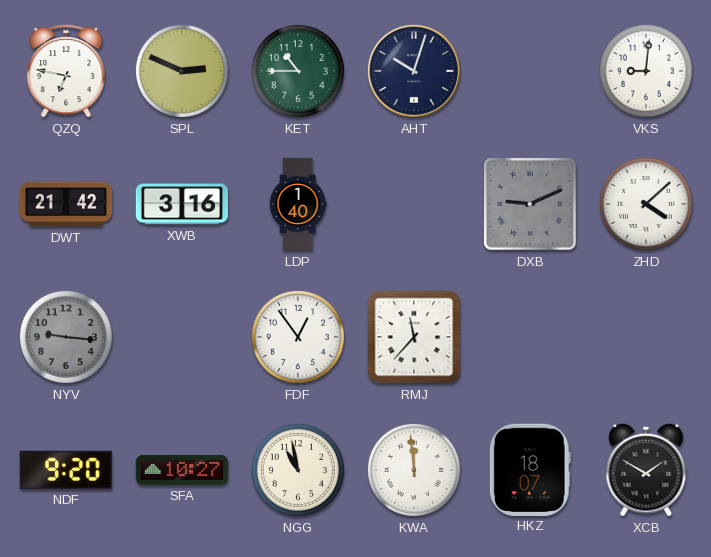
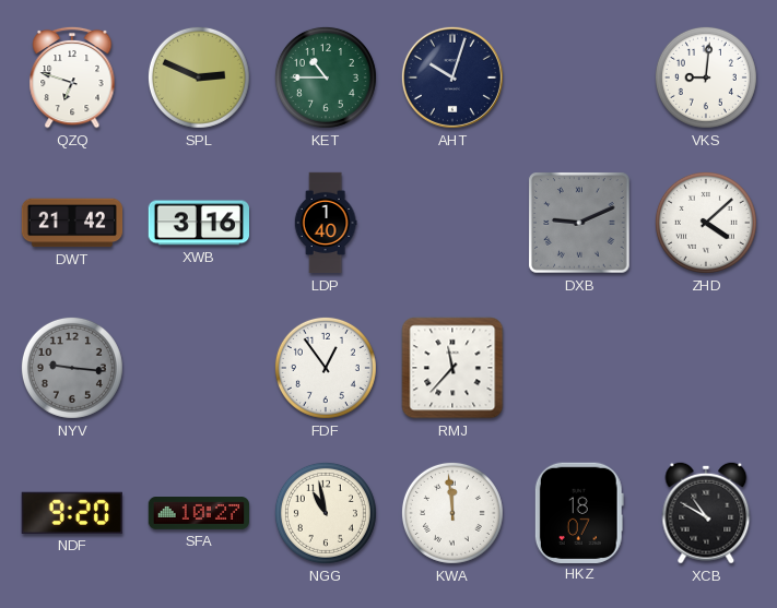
QZQ: 6:47 -> 6:48
XCB: 1:50 -> 10:50
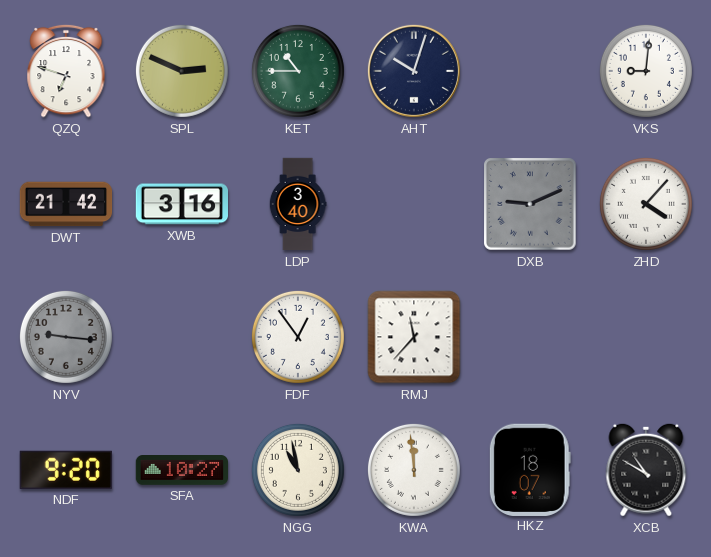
LDP: 1:40 -> 3:40
ZHD: 4:08 -> 4:07
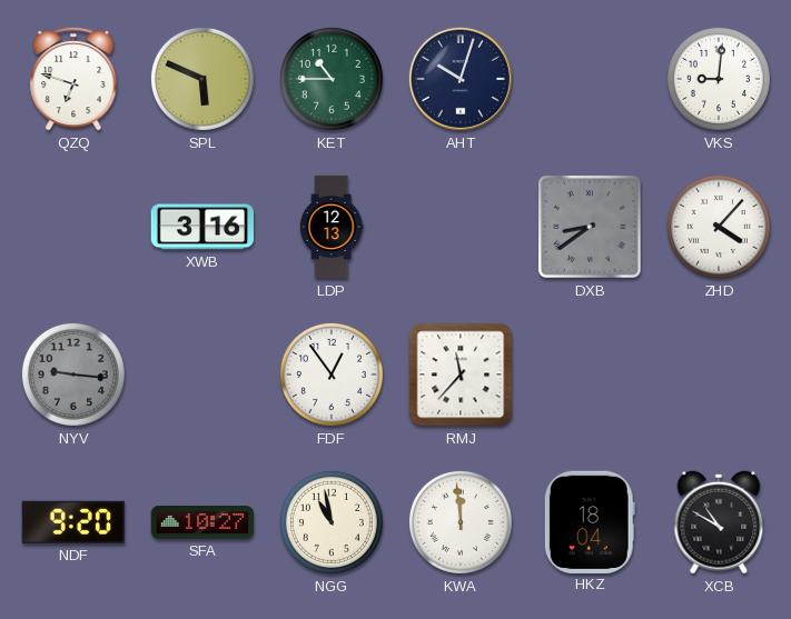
SPL: 2:49 -> 5:49
DWT: 21:42 -> none
LDP: 3:40 -> 12:13
DXB: 9:11 -> 8:39
HKZ: 18:07 -> 18:04
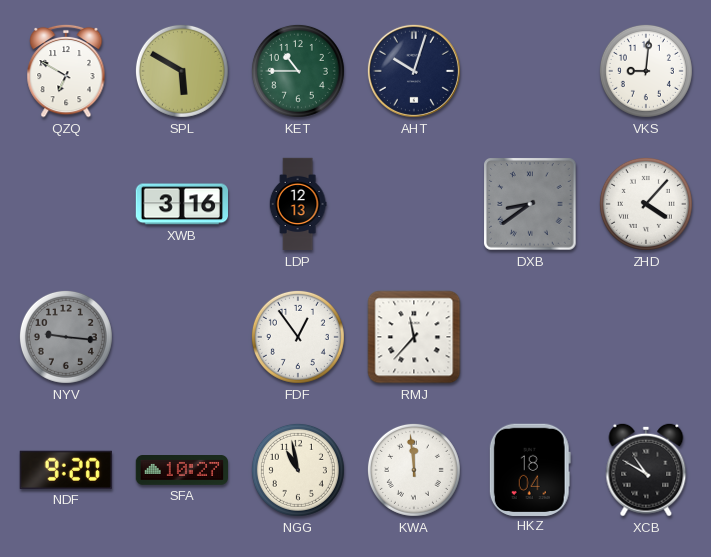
QZQ: 6:48 -> 6:50
SPL: 5:49 -> 5:50
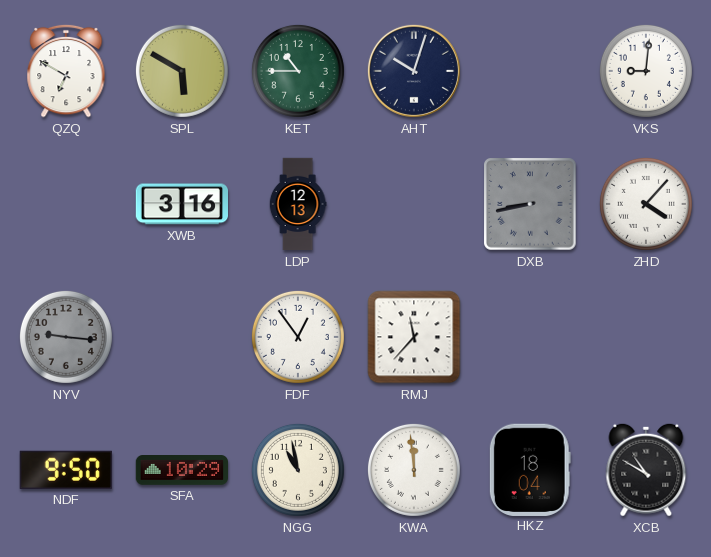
DXB: 8:39 -> 8:43
NDF: 9:20 -> 9:50
SFA: 10:27 -> 10:29
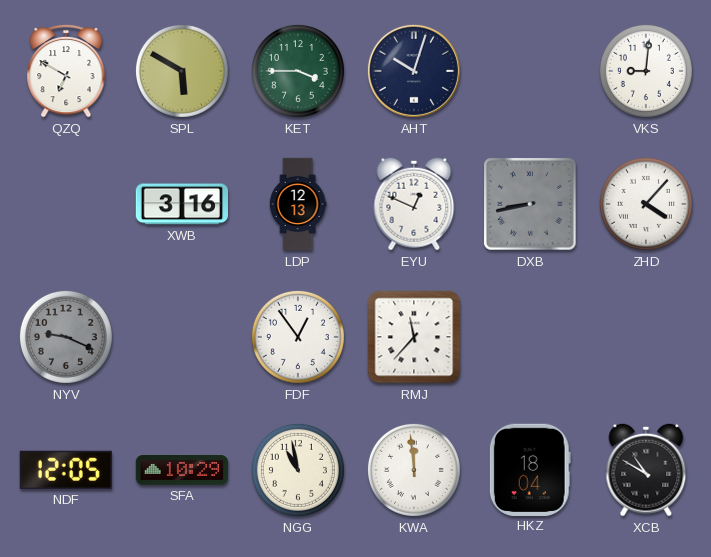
KET: 10:45 -> 3:45
EYU: none -> 12:49
NYV: 9:16 -> 9:19
NDF: 9:50 -> 12:05
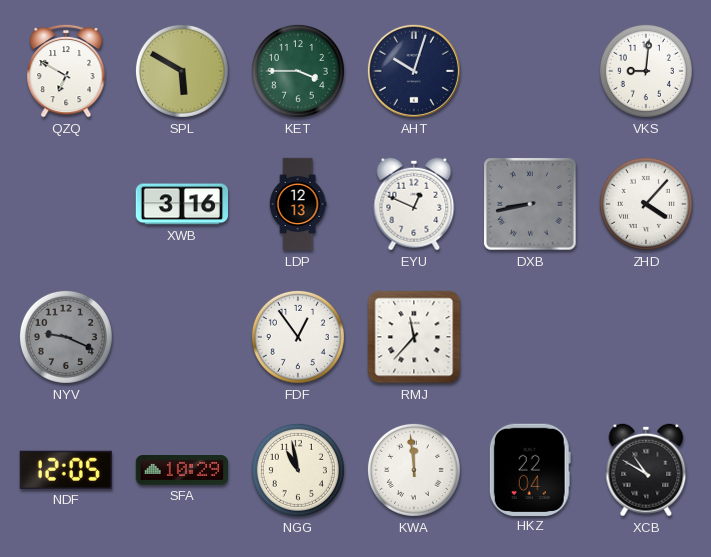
HKZ: 18:04 -> 22:04
